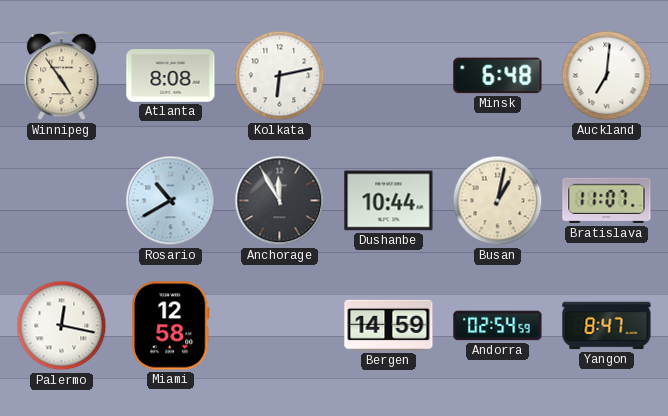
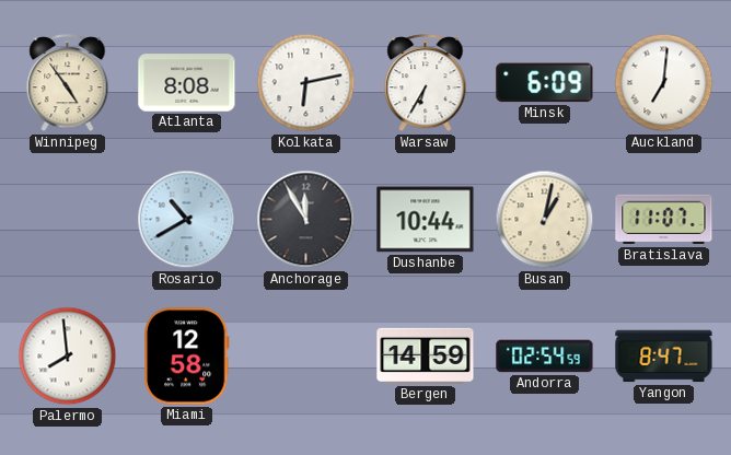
Warsaw: none -> 6:35
Minsk: 6:48 -> 6:09
Palermo: 12:17 -> 7:59
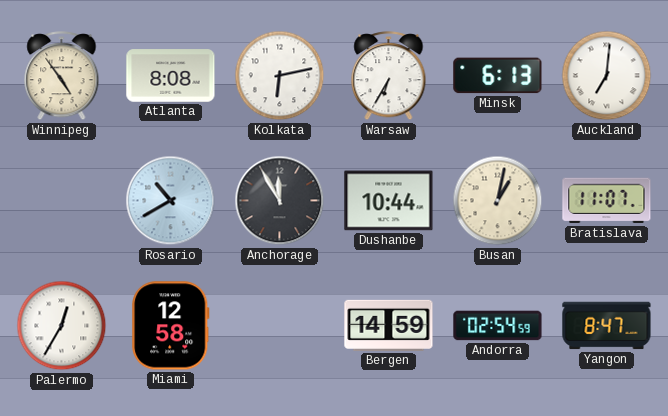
Minsk: 6:09 -> 6:13
Palermo: 7:59 -> 12:35
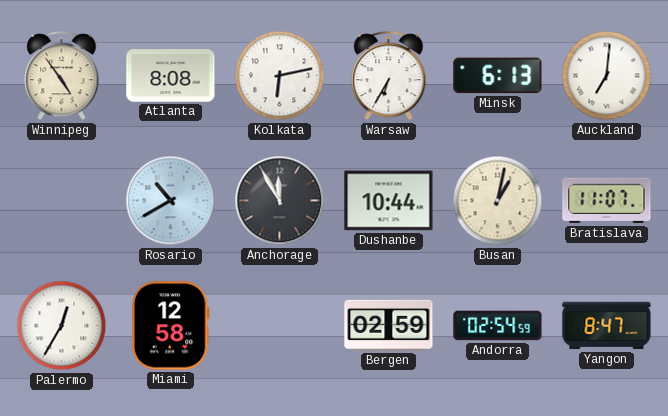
Bergen: 14:59 -> 02:59
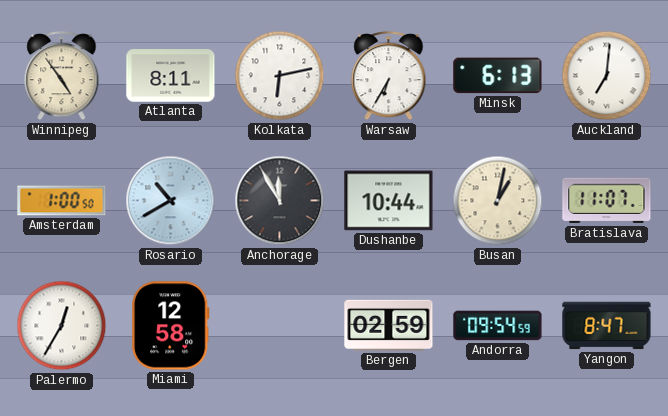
Atlanta: 8:08 -> 8:11
Amsterdam: none -> 1:00
Andorra: 02:54 -> 09:54
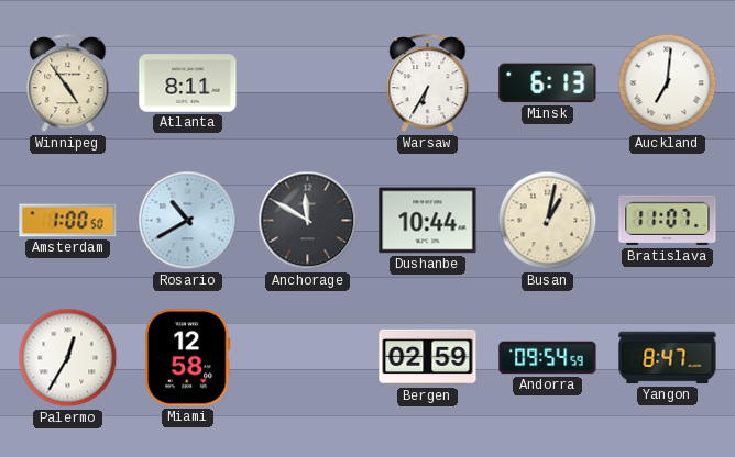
Kolkata: 6:13 -> none
Anchorage: 11:55 -> 11:50
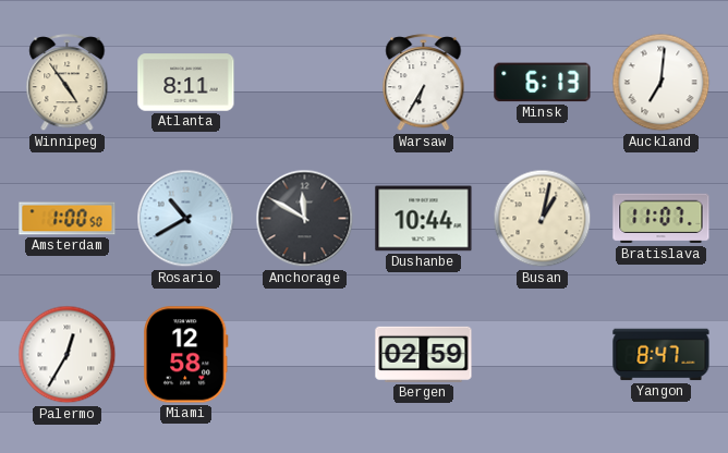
Andorra: 09:54 -> none
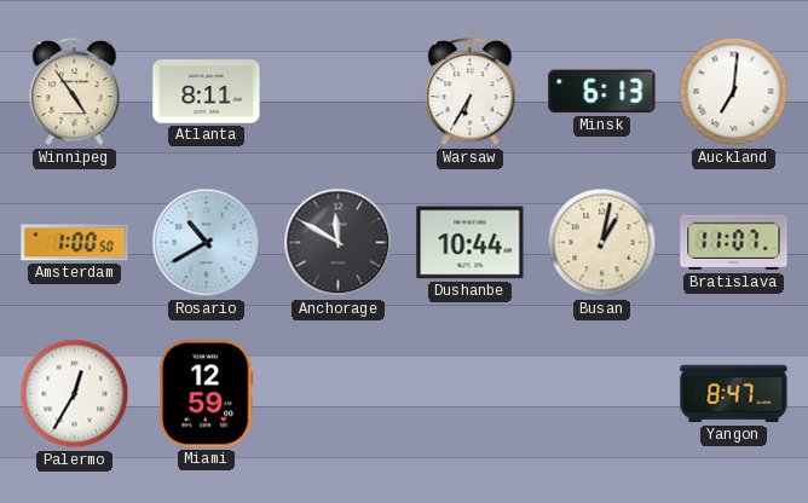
Miami: 12:58 -> 12:59
Bergen: 02:59 -> none
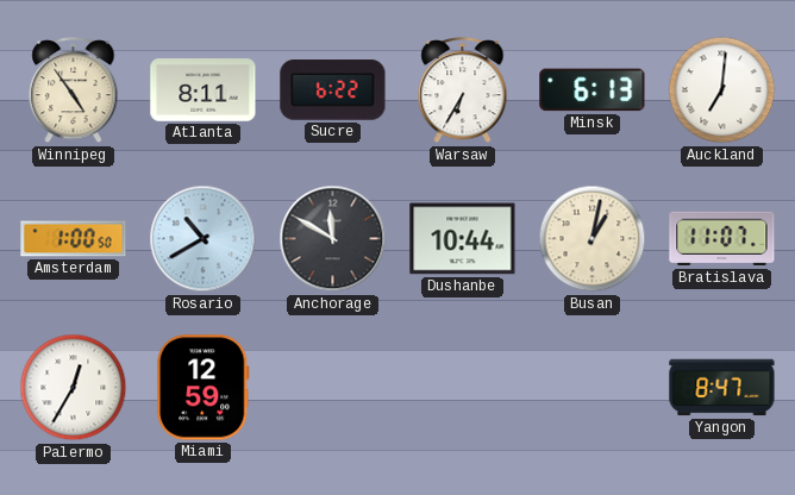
Sucre: none -> 6:22
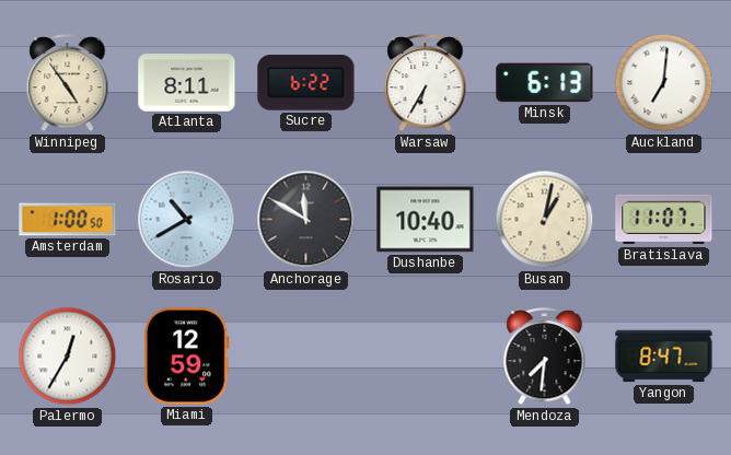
Dushanbe: 10:44 -> 10:40
Mendoza: none -> 7:31
